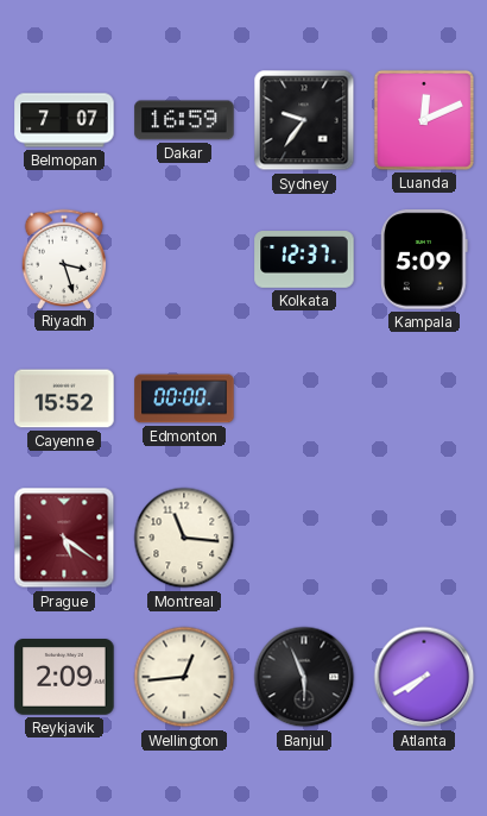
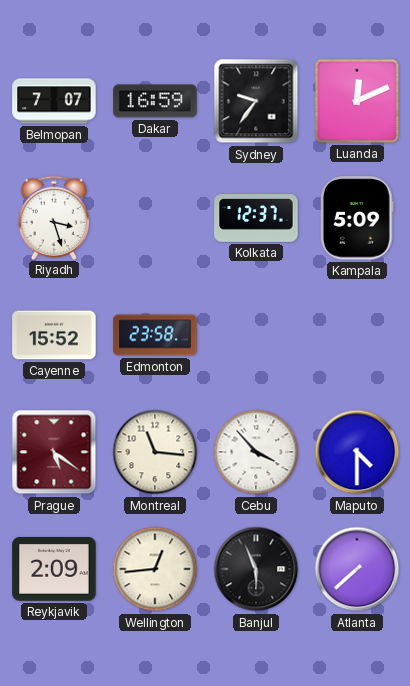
Edmonton: 00:00 -> 23:58
Cebu: none -> 3:53
Maputo: none -> 4:30
Atlanta: 7:40 -> 7:38
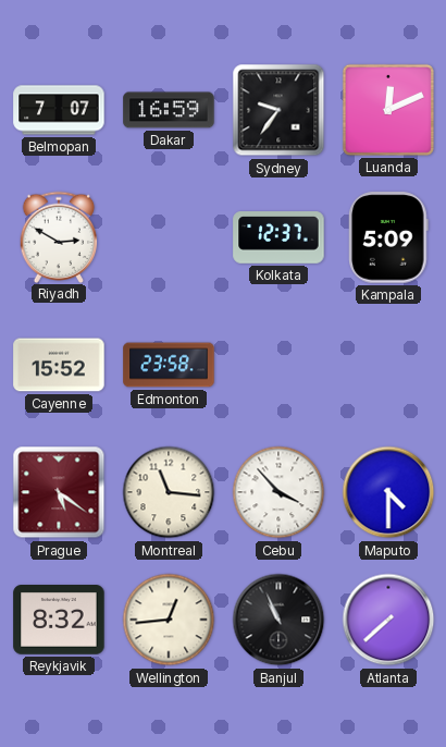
Riyadh: 3:27 -> 2:50
Reykjavik: 2:09 -> 8:32
Banjul: 5:56 -> 10:56
